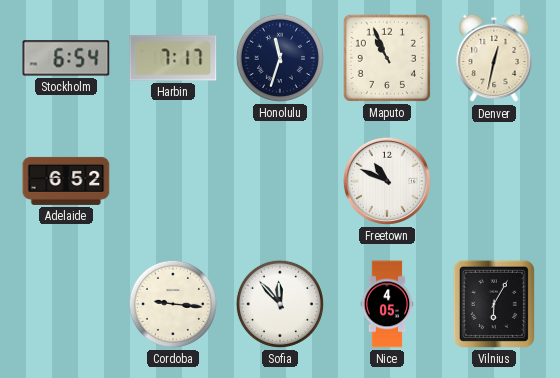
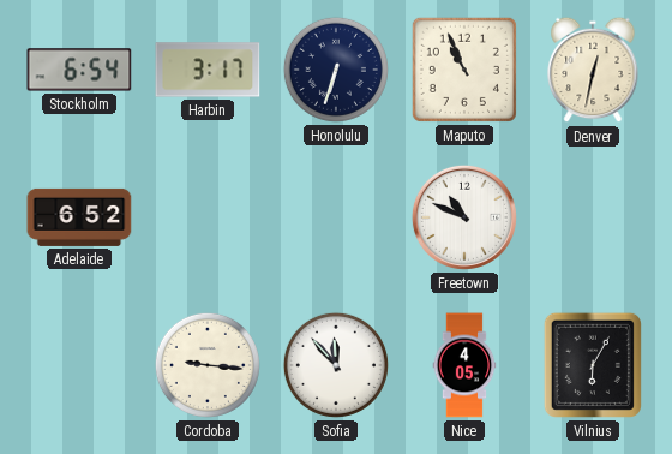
Harbin: 7:17 -> 3:17
Honolulu: 11:33 -> 6:33
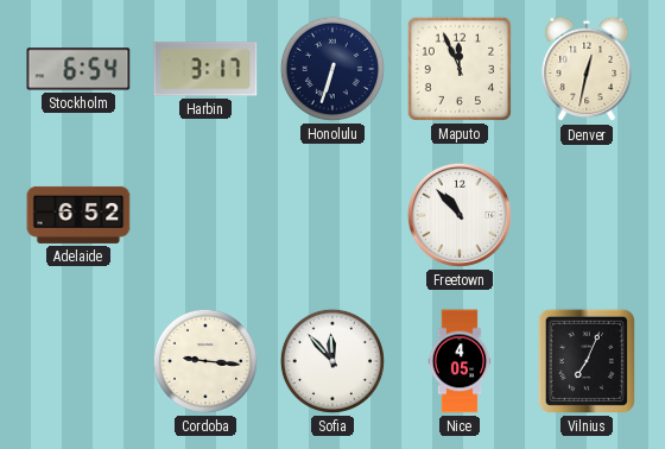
Maputo: 10:56 -> 11:56
Freetown: 10:49 -> 10:53
Vilnius: 6:05 -> 7:04
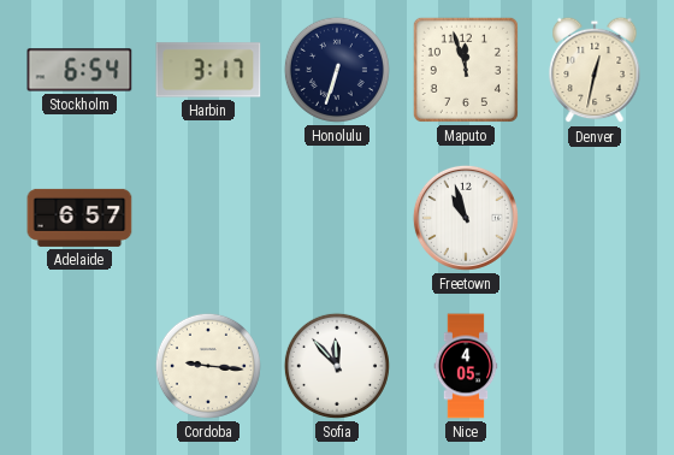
Maputo: 11:56 -> 11:57
Adelaide: 6:52 -> 6:57
Freetown: 10:53 -> 10:57
Vilnius: 7:04 -> none
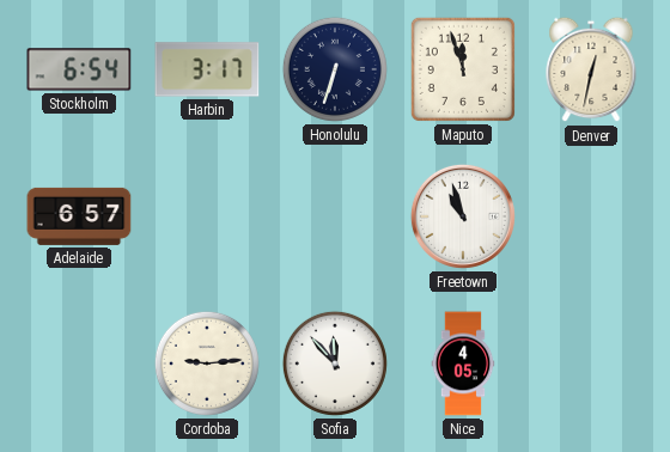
Cordoba: 9:16 -> 9:14
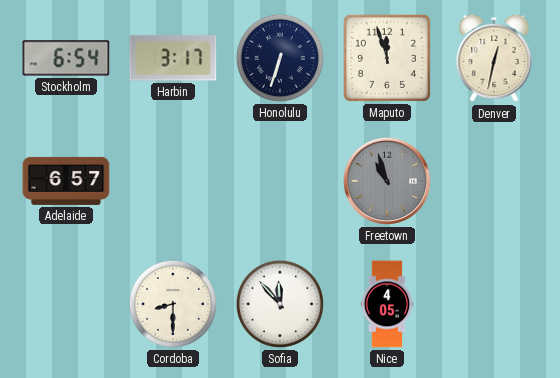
Freetown dial: white -> grey
Cordoba: 9:14 -> 8:30
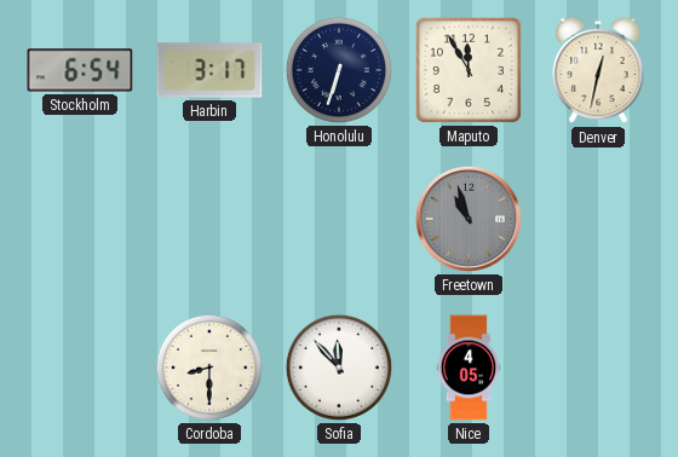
Maputo: 11:57 -> 11:55
Adelaide: 6:57 -> none
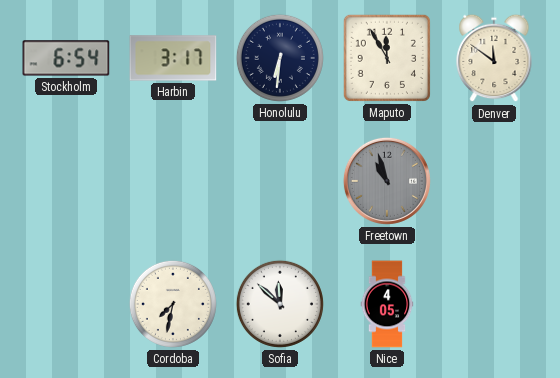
Honolulu: 6:33 -> 6:31
Denver: 12:32 -> 11:51
Cordoba: 8:30 -> 7:32
Sofia: 11:53 -> 11:52
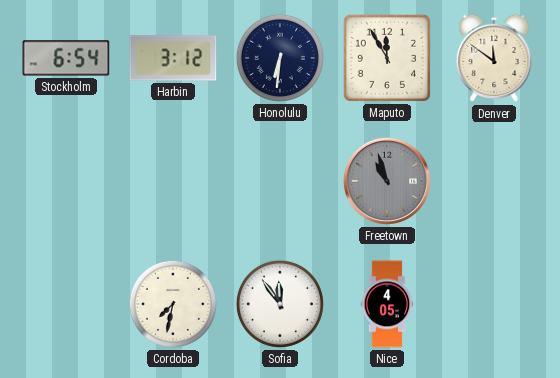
Harbin: 3:17 -> 3:12
Sofia: 11:52 -> 11:54
